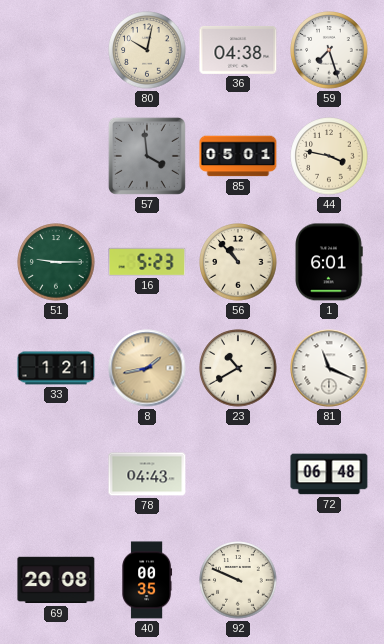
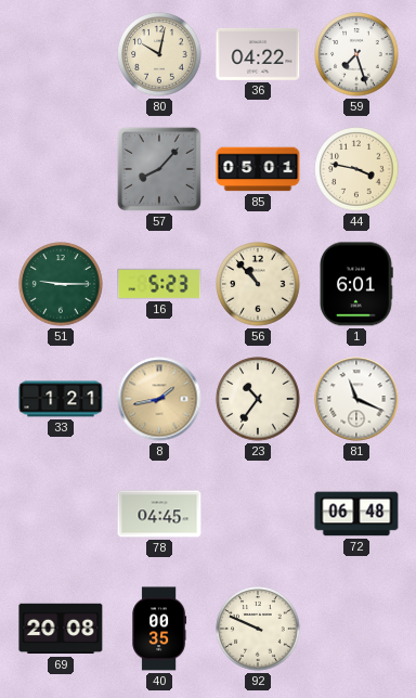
36: 04:38 -> 04:22
57: 3:59 -> 8:07
23: 10:40 -> 10:36
78: 04:43 -> 04:45
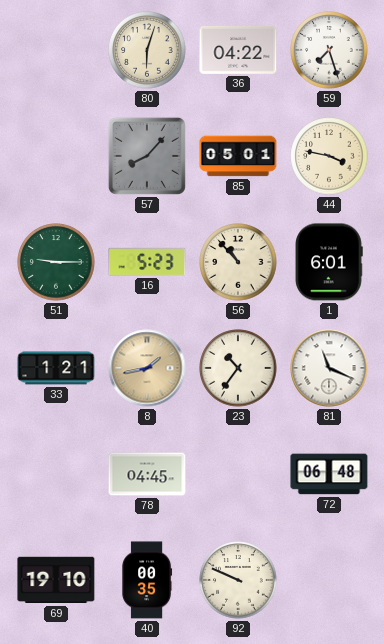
80: 10:02 -> 6:03
69: 20:08 -> 19:10
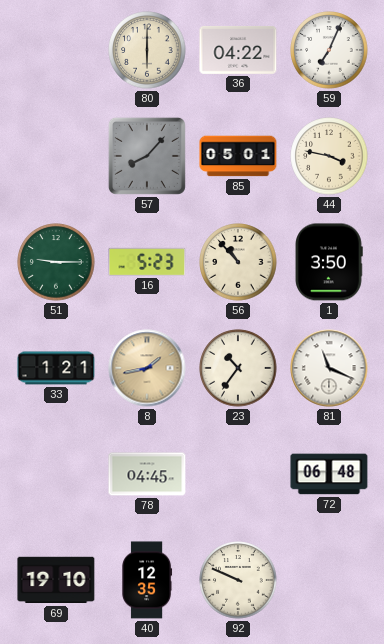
80: 6:03 -> 6:00
59: 7:27 -> 7:04
1: 6:01 -> 3:50
40: 00:35 -> 12:35
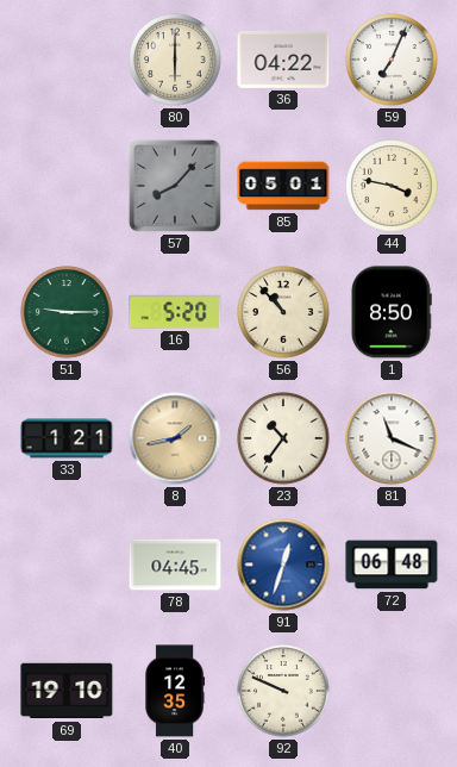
16: 5:23 -> 5:20
1: 3:50 -> 8:50
91: none -> 12:33
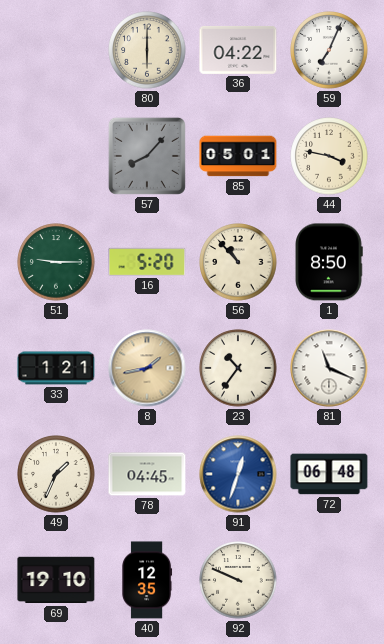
49: none -> 1:34
